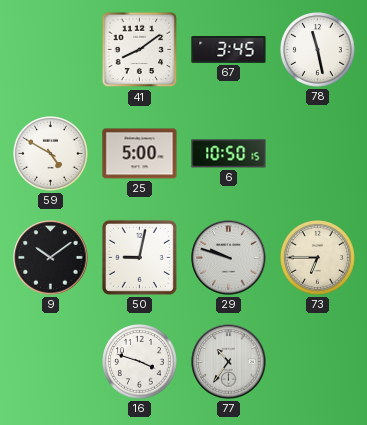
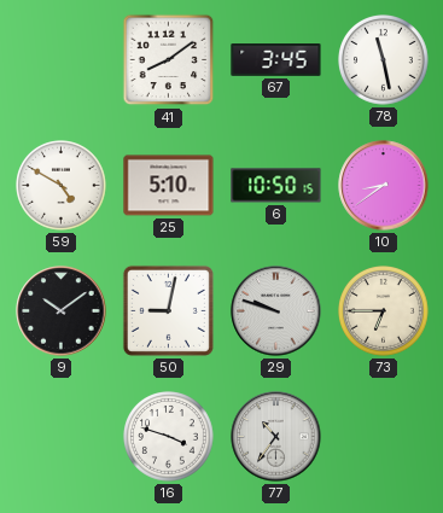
25: 5:00 -> 5:10
10: none -> 8:39
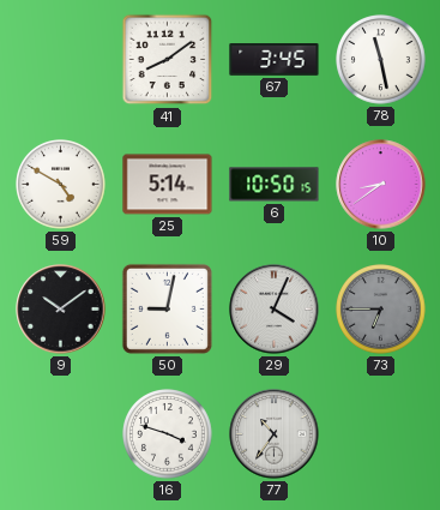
25: 5:10 -> 5:14
29: 9:48 -> 4:04
73 dial: cream -> grey
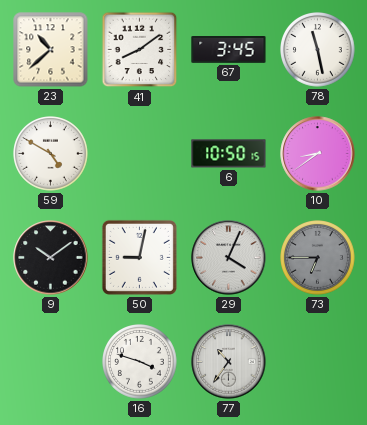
23: none -> 10:38
25: 5:14 -> none
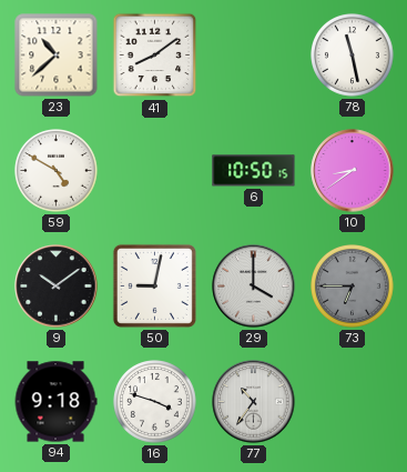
67: 3:45 -> none
29: 4:04 -> 4:00
94: none -> 9:18
